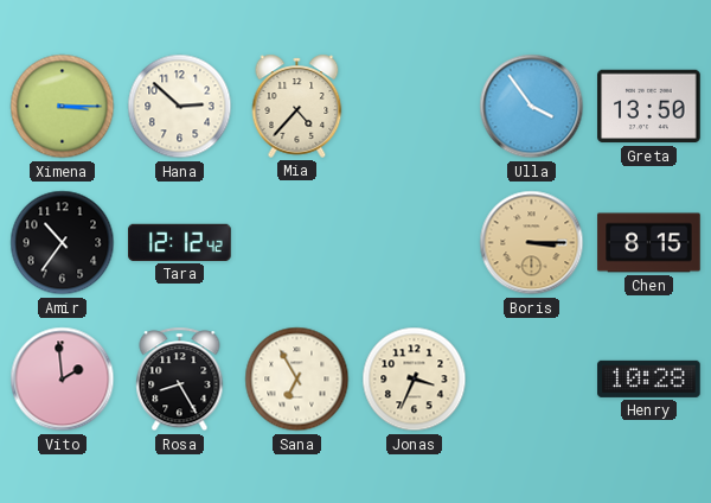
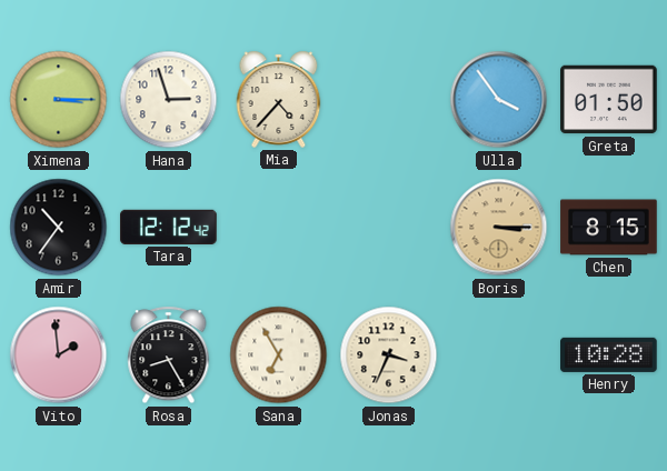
Hana: 2:52 -> 2:57
Greta: 13:50 -> 01:50
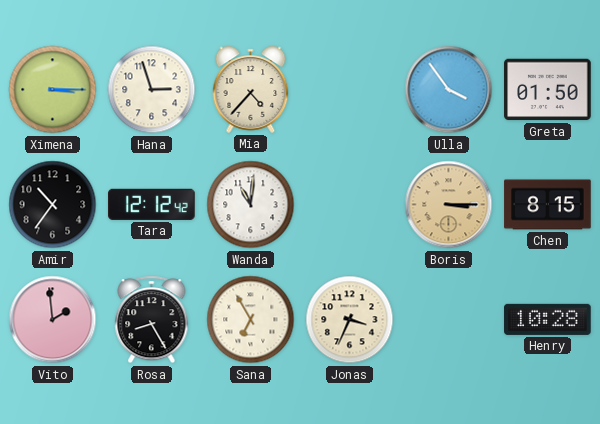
Wanda: none -> 11:01
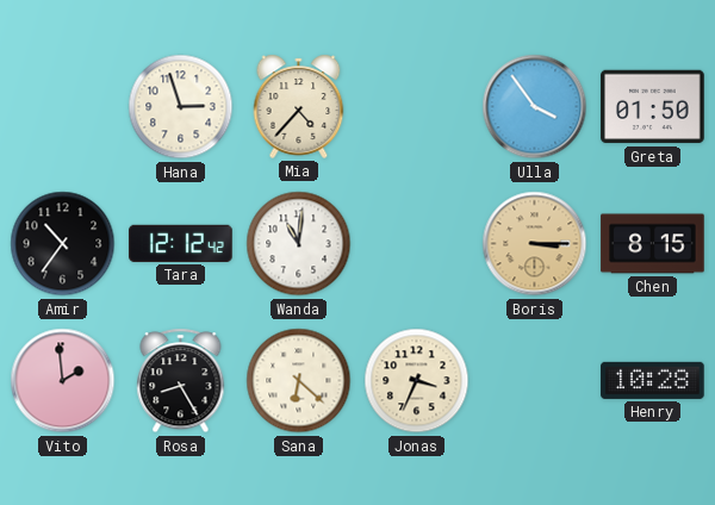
Ximena: 3:15 -> none
Sana: 6:55 -> 6:22
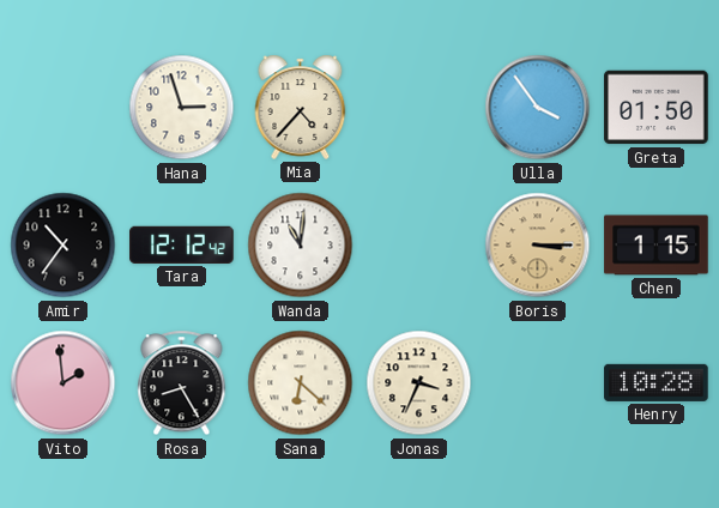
Chen: 8:15 -> 1:15
